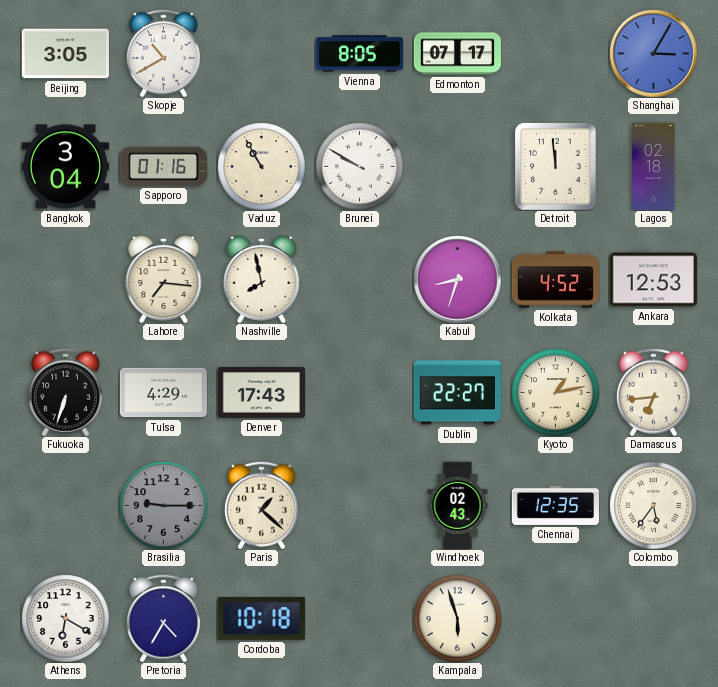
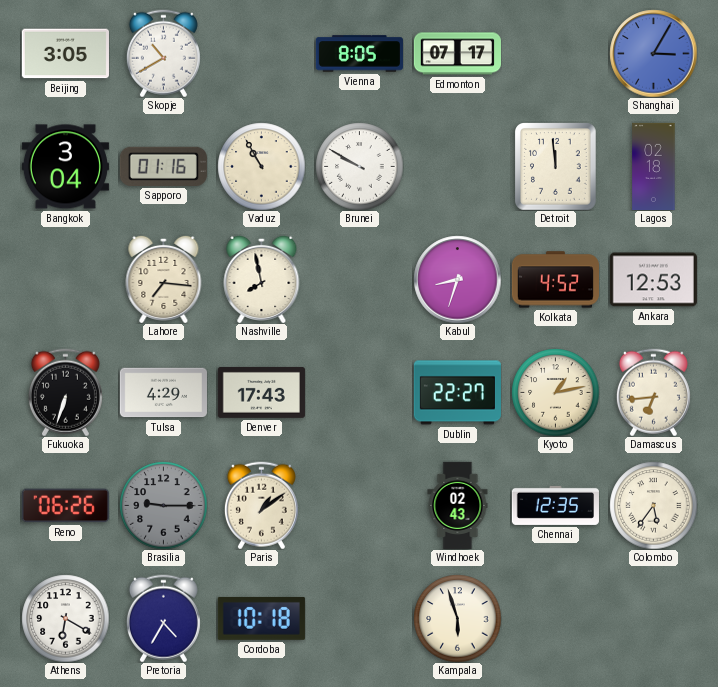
Reno: none -> 06:26
Paris: 1:22 -> 1:09
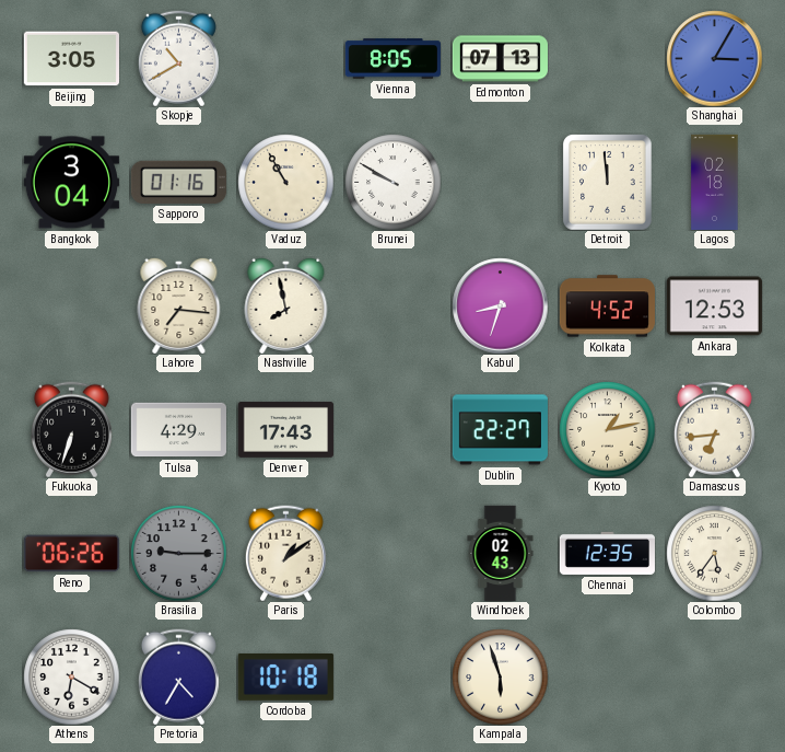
Edmonton: 07:17 -> 07:13
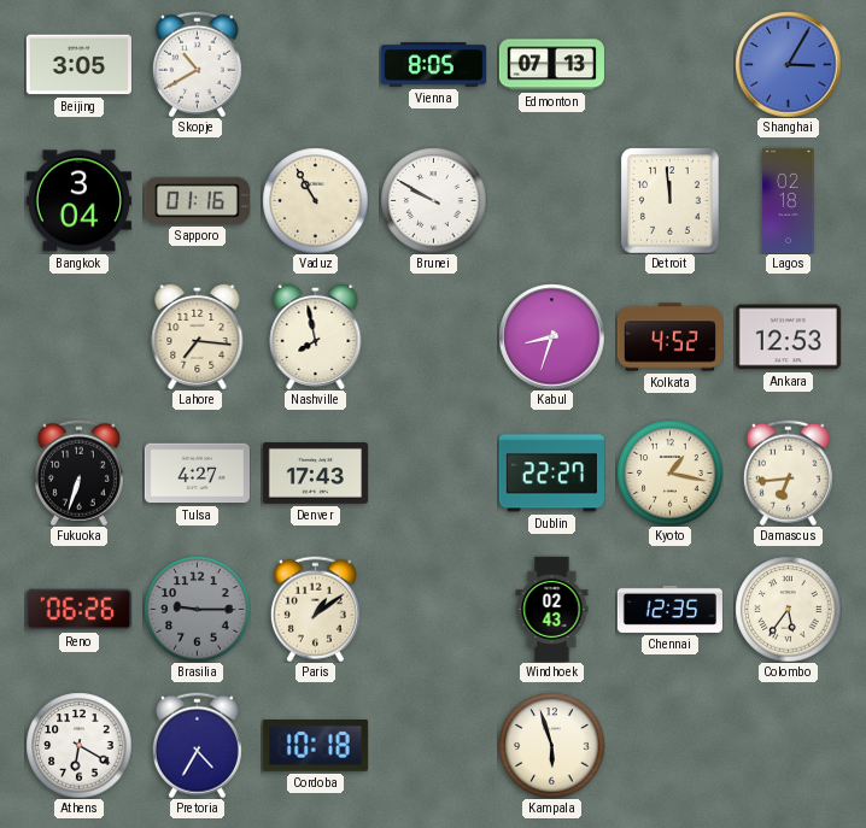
Tulsa: 4:29 -> 4:27
Kyoto: 1:13 -> 1:17
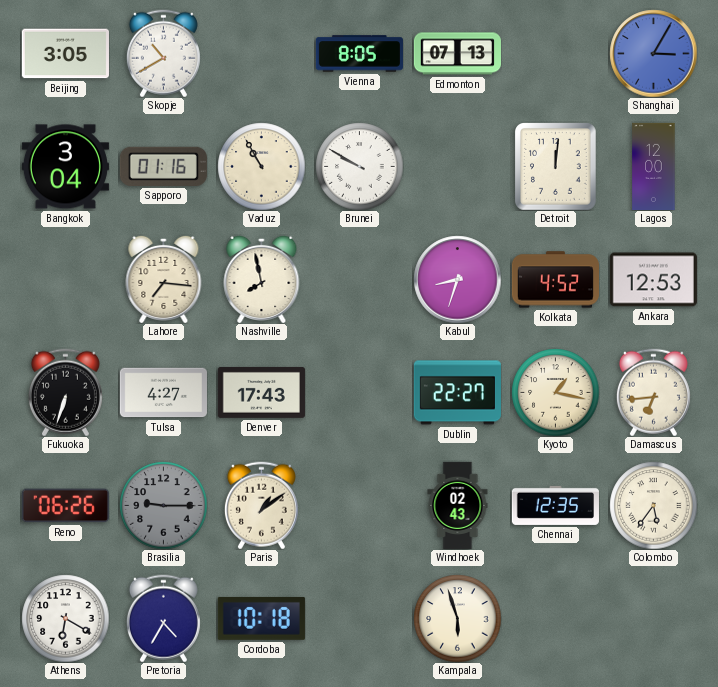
Detroit: 11:59 -> 12:01
Lagos: 02:18 -> 12:00
